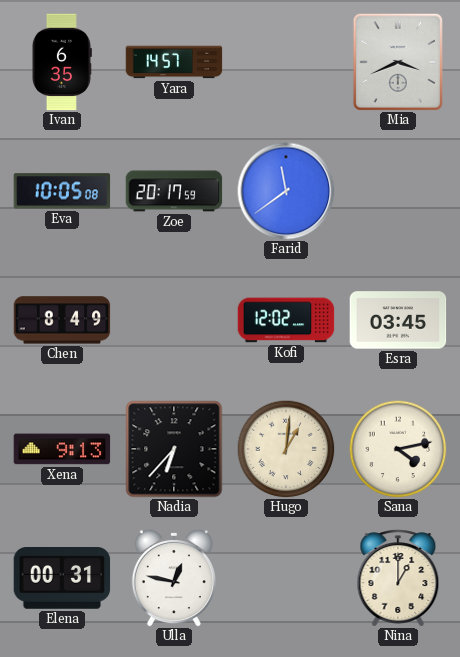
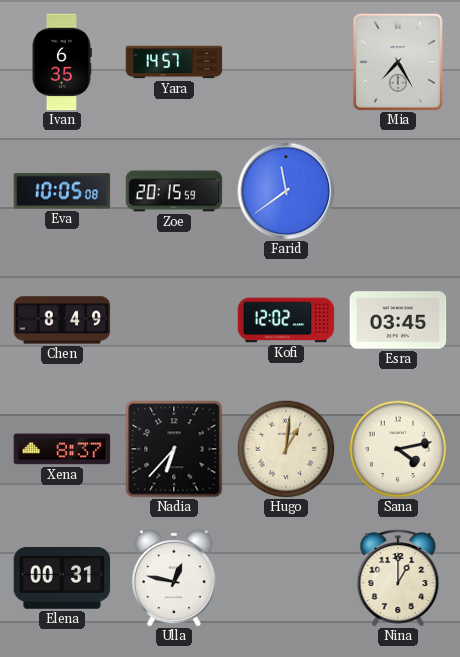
Mia: 3:41 -> 7:25
Zoe: 20:17 -> 20:15
Xena: 9:13 -> 8:37
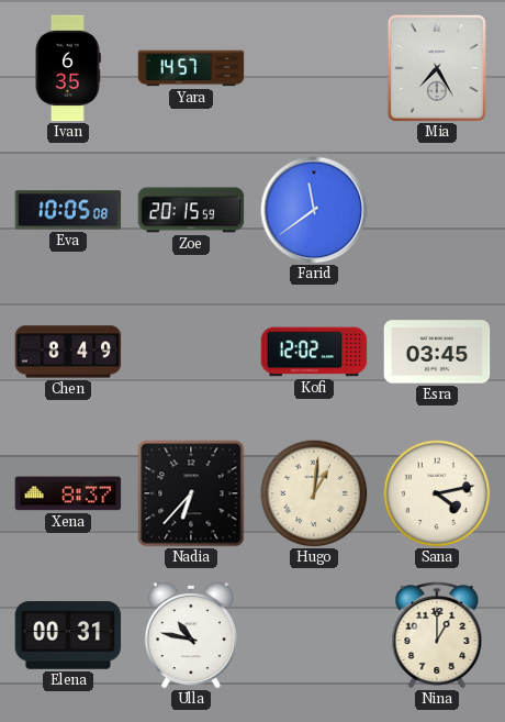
Ulla: 12:47 -> 10:47
